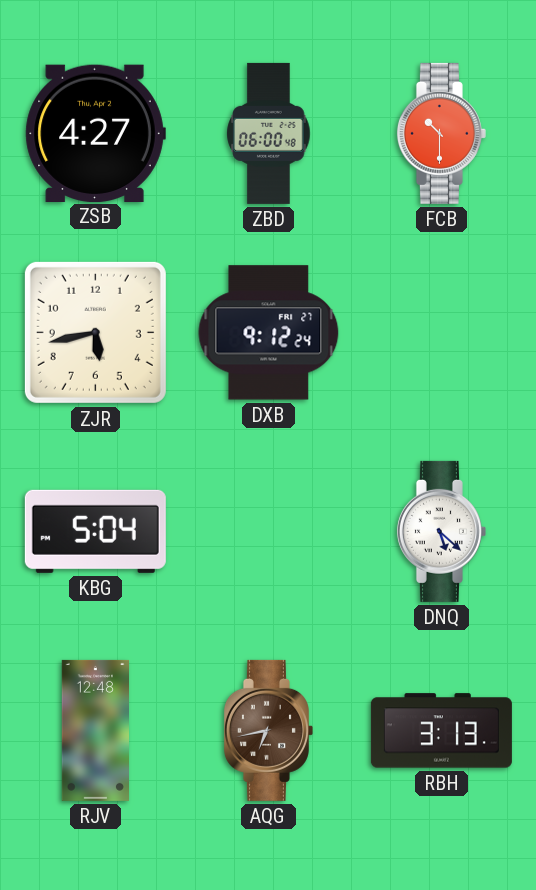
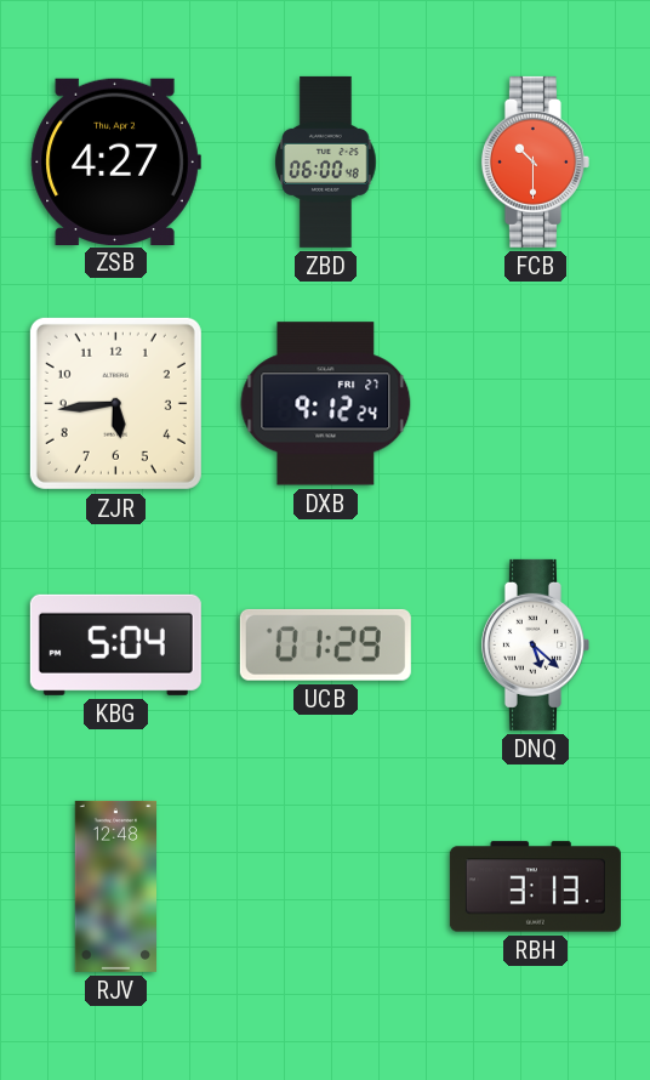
ZJR: 5:43 -> 5:44
UCB: none -> 01:29
AQG: 6:43 -> none
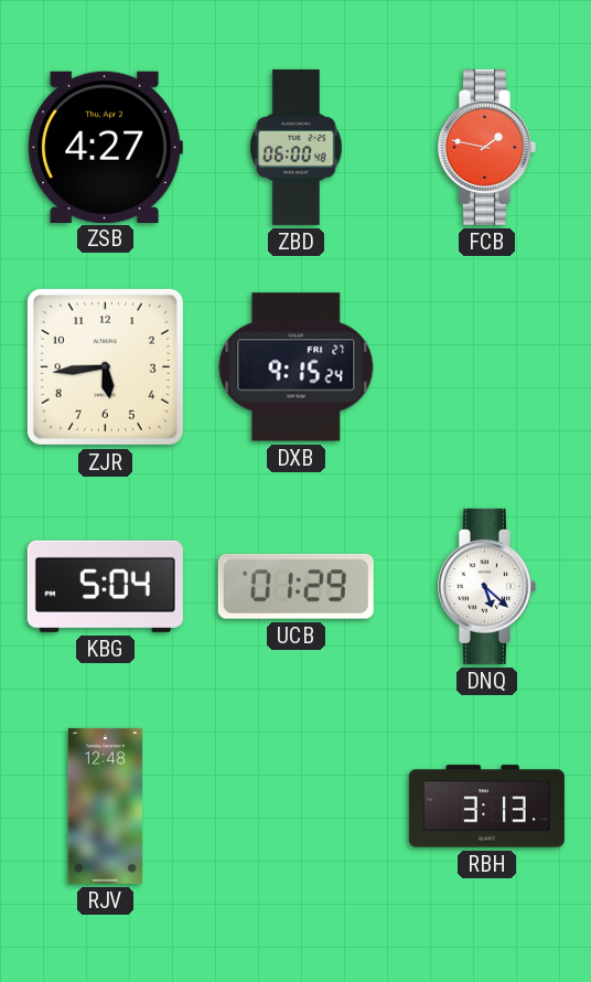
FCB: 10:30 -> 1:47
DXB: 9:12 -> 9:15
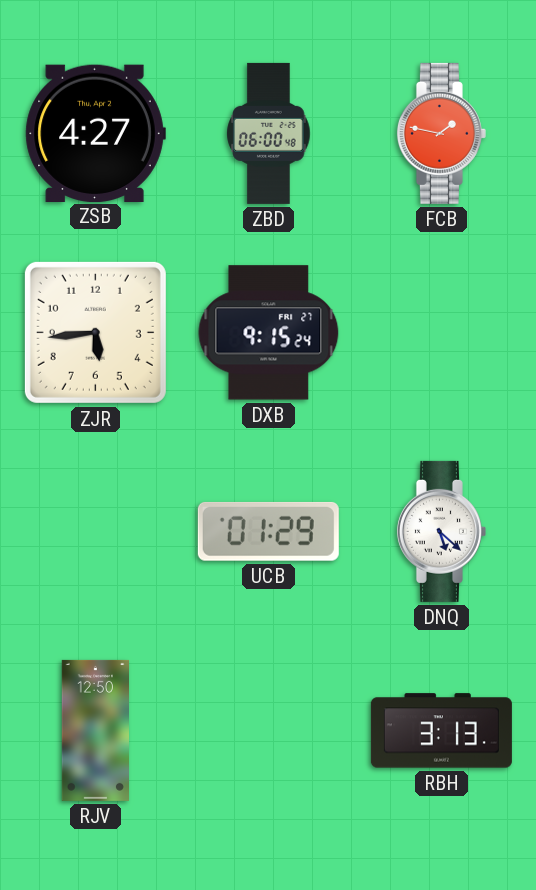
KBG: 5:04 -> none
RJV: 12:48 -> 12:50
